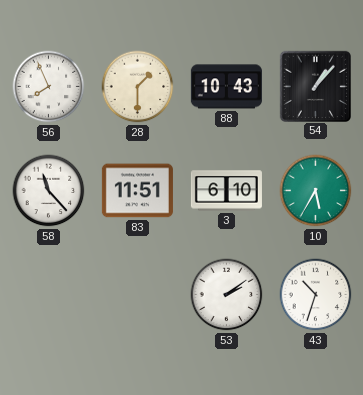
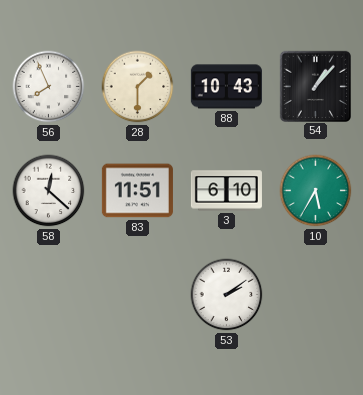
58: 11:23 -> 12:22
43: 10:33 -> none
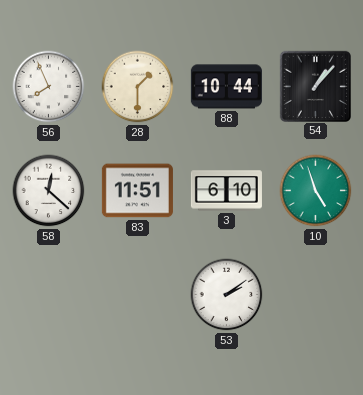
88: 10:43 -> 10:44
10: 5:35 -> 4:57
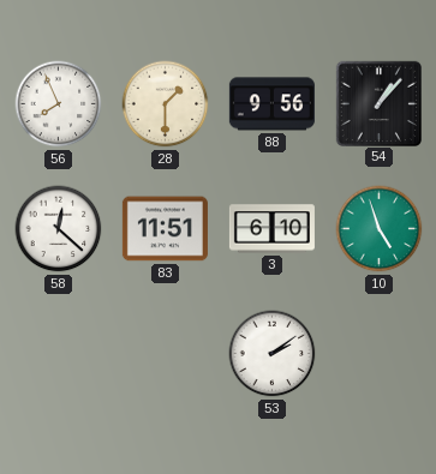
88: 10:44 -> 9:56
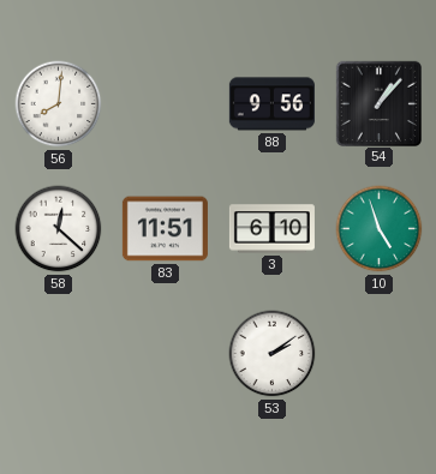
56: 7:56 -> 8:01
28: 1:30 -> none
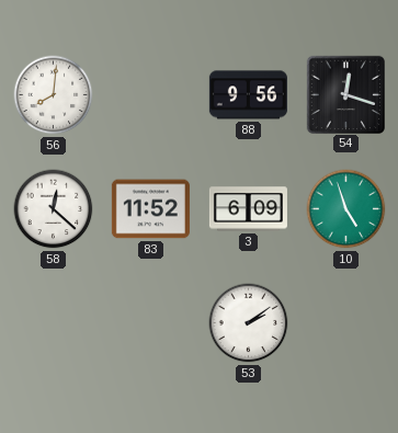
54: 1:07 -> 12:18
83: 11:51 -> 11:52
3: 6:10 -> 6:09
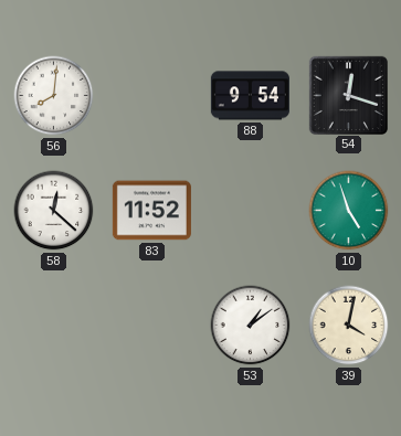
88: 9:56 -> 9:54
3: 6:09 -> none
53: 2:09 -> 1:09
39: none -> 4:02
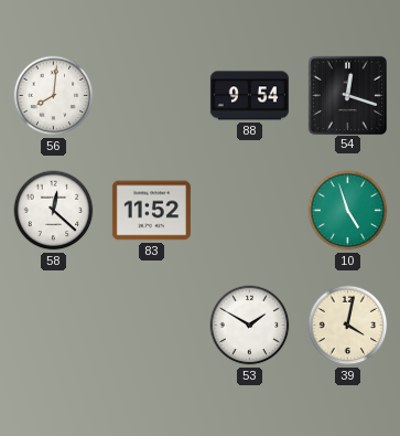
53: 1:09 -> 1:50
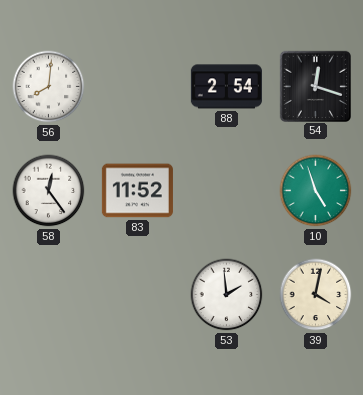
88: 9:54 -> 2:54
58: 12:22 -> 12:24
53: 1:50 -> 1:59
